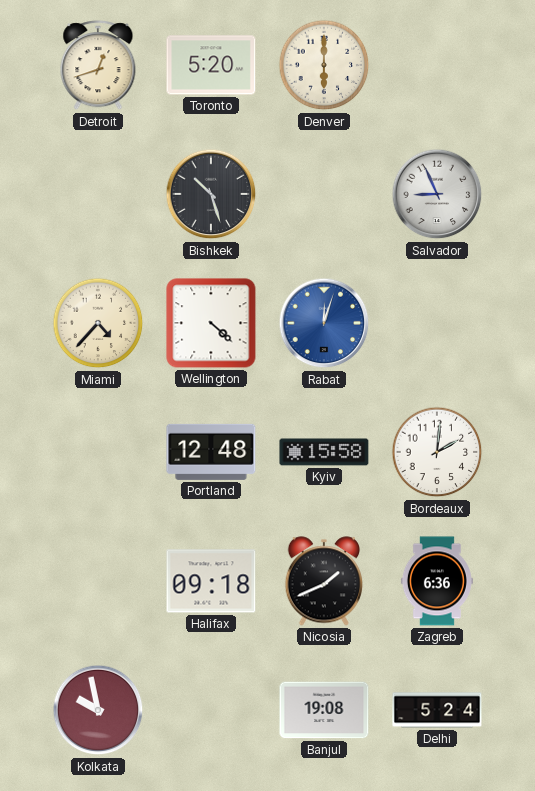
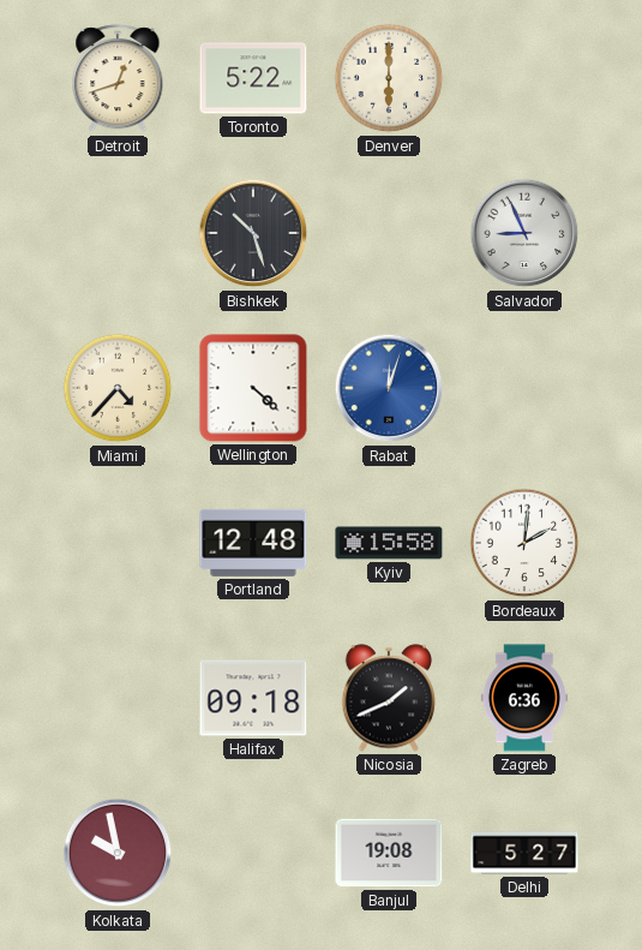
Toronto: 5:20 -> 5:22
Delhi: 5:24 -> 5:27
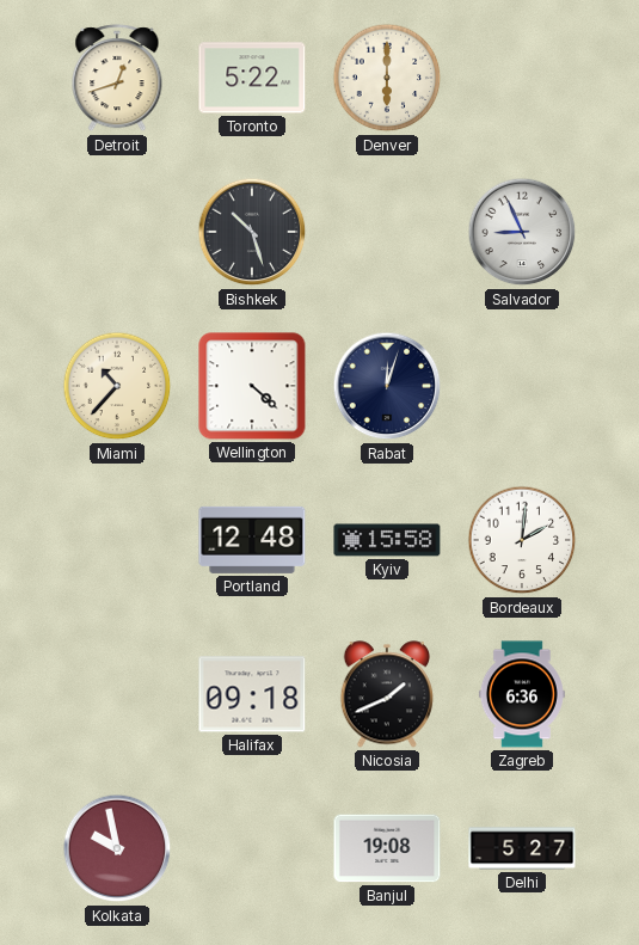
Miami: 4:37 -> 10:37
Rabat dial: blue -> navy
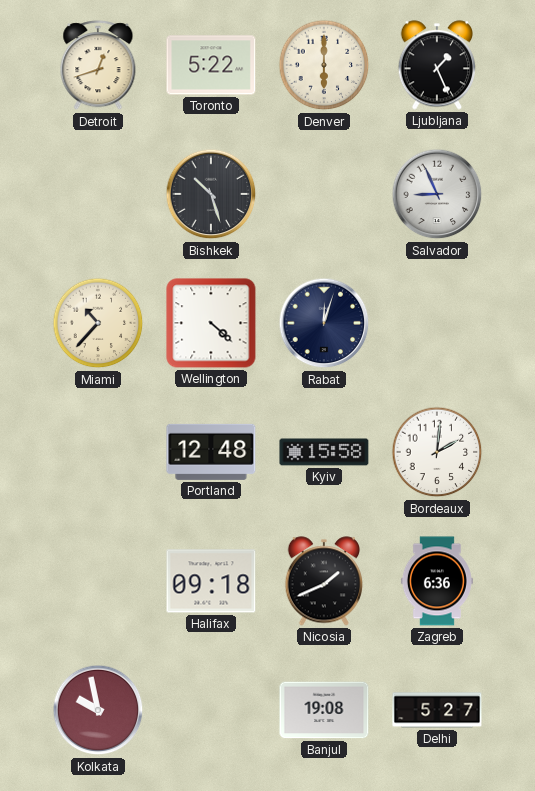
Ljubljana: none -> 1:26
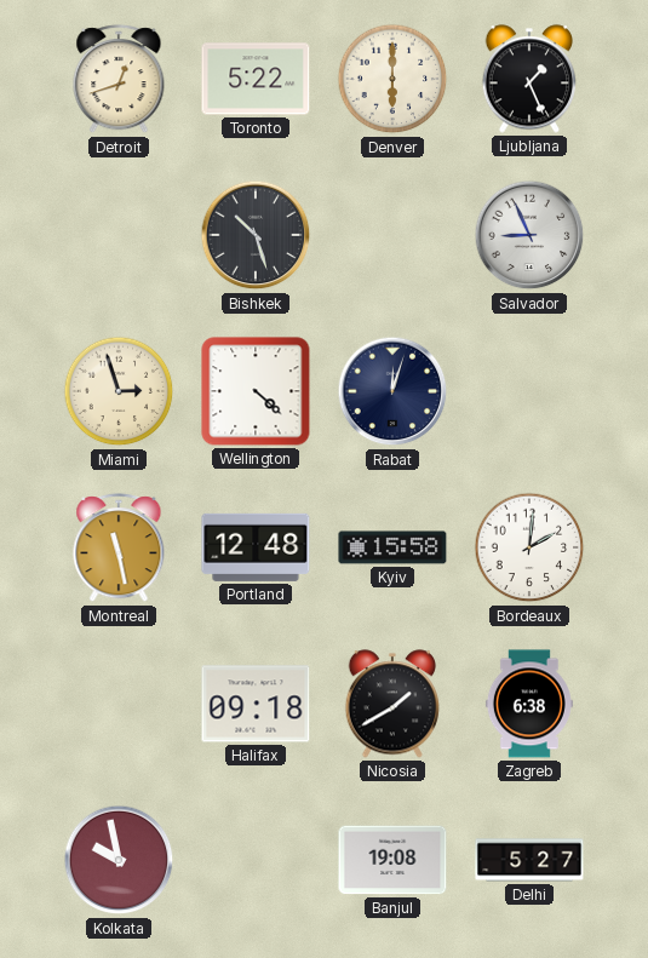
Miami: 10:37 -> 2:57
Montreal: none -> 11:28
Nicosia: 1:41 -> 1:40
Zagreb: 6:36 -> 6:38
